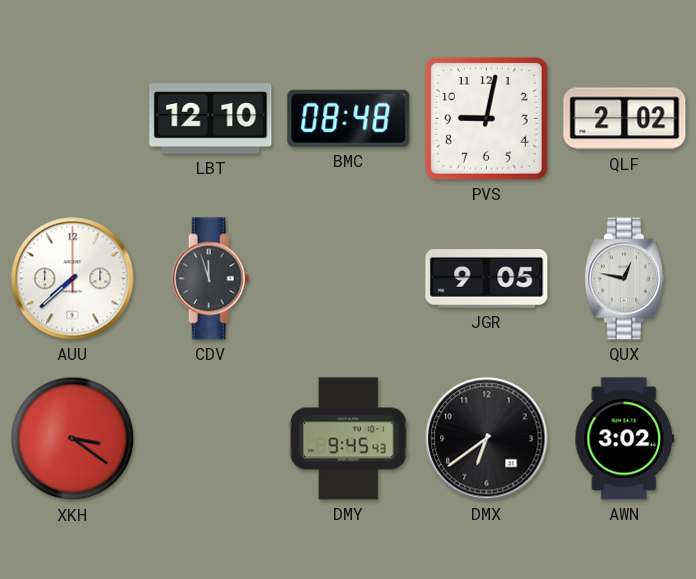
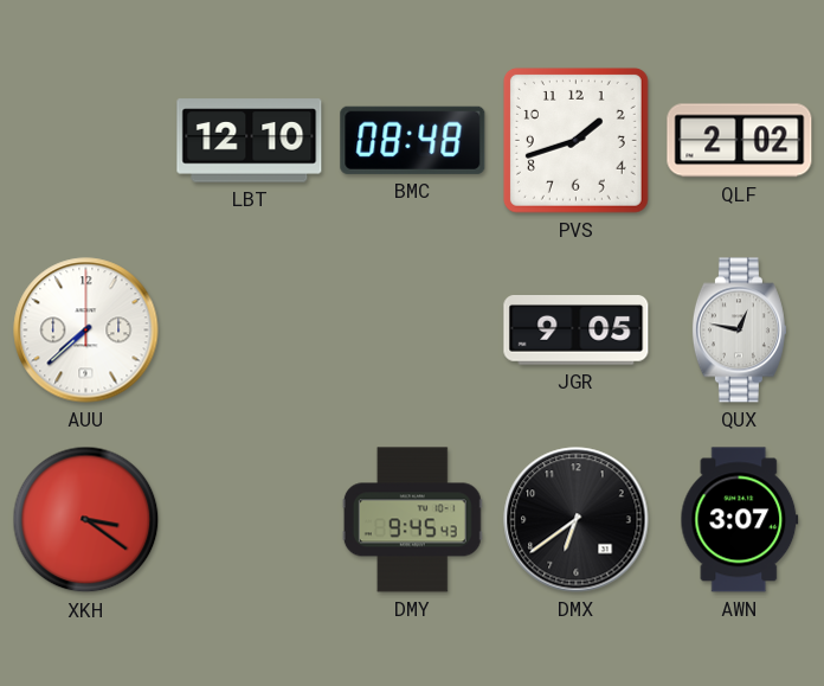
PVS: 9:02 -> 1:42
CDV: 11:57 -> none
AWN: 3:02 -> 3:07
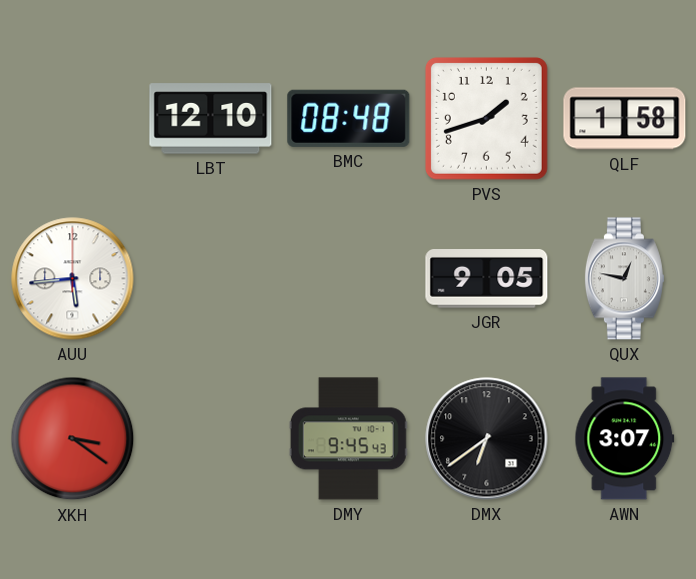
QLF: 2:02 -> 1:58
AUU: 7:38 -> 5:44
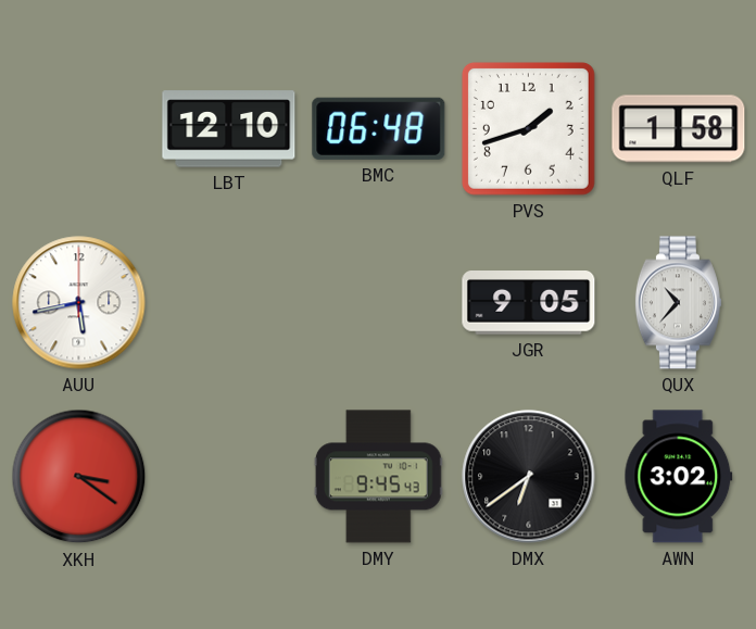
BMC: 08:48 -> 06:48
AUU: 5:44 -> 5:43
QUX: 12:47 -> 10:37
AWN: 3:07 -> 3:02
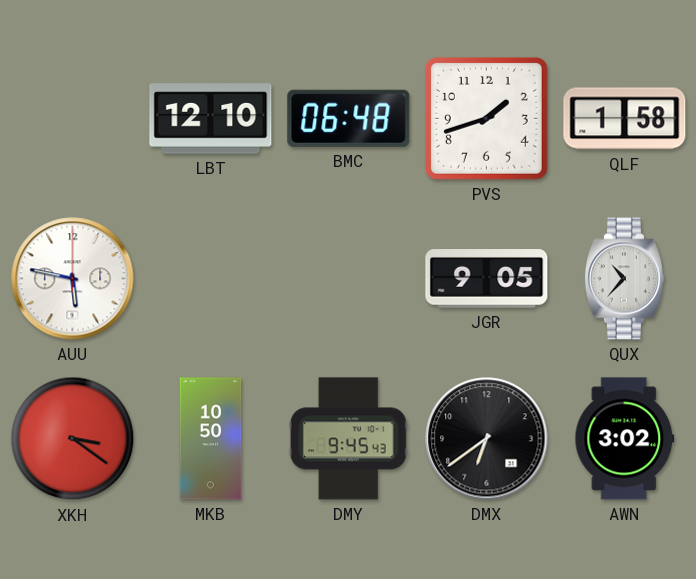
AUU: 5:43 -> 5:47
MKB: none -> 10:50
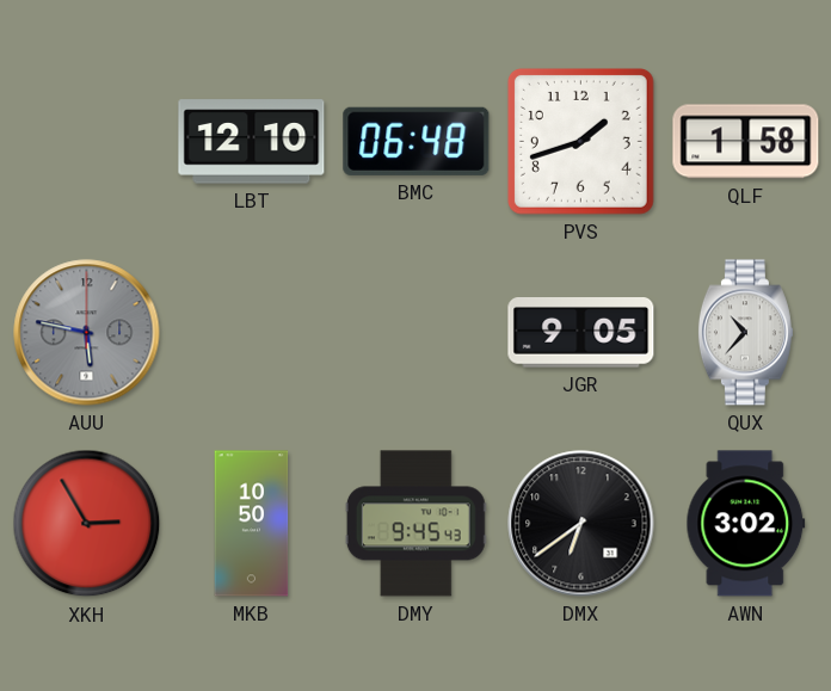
AUU dial: white -> grey
XKH: 3:21 -> 2:55
